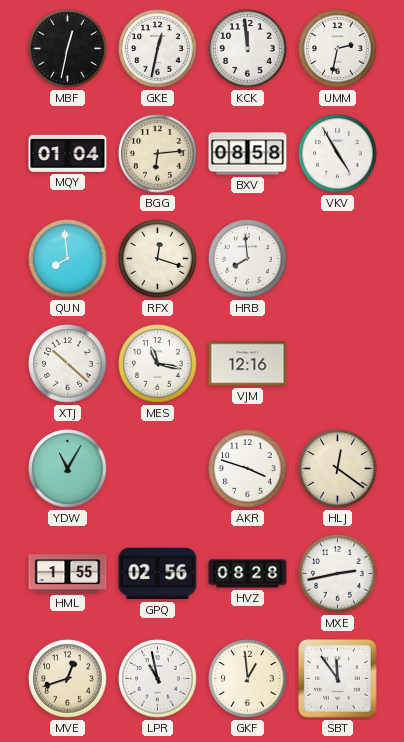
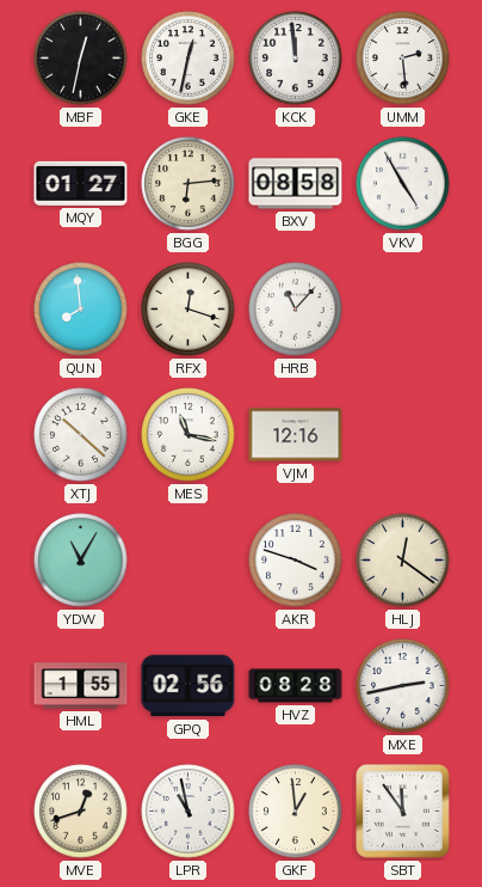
UMM: 2:32 -> 2:29
MQY: 01:04 -> 01:27
HRB: 7:59 -> 11:07
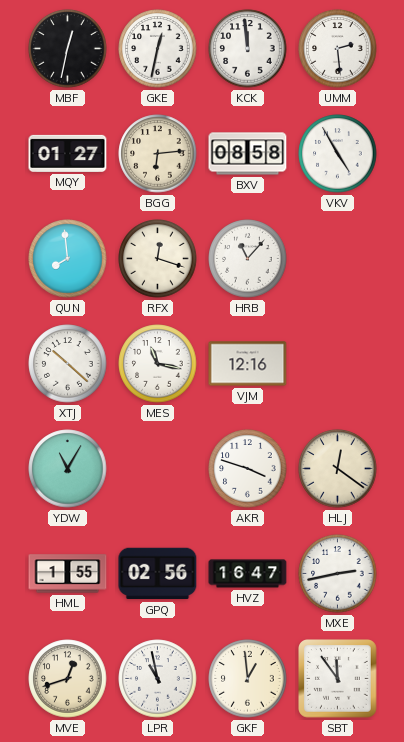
HVZ: 08:28 -> 16:47
